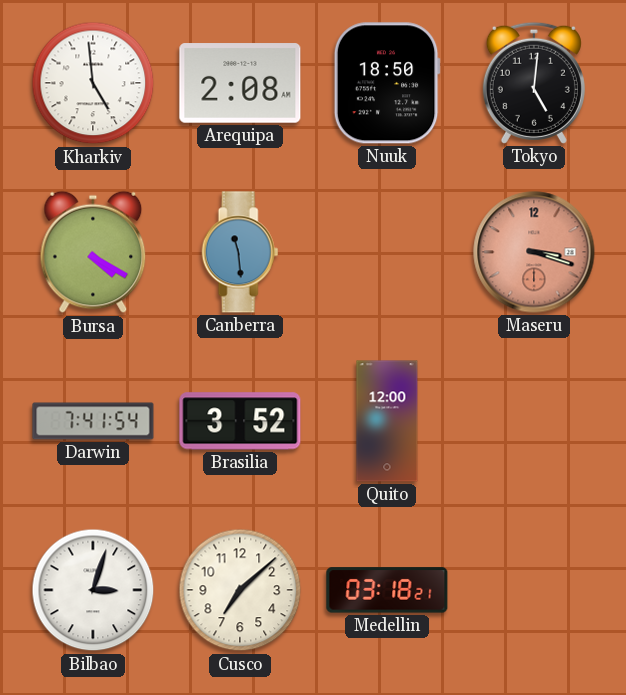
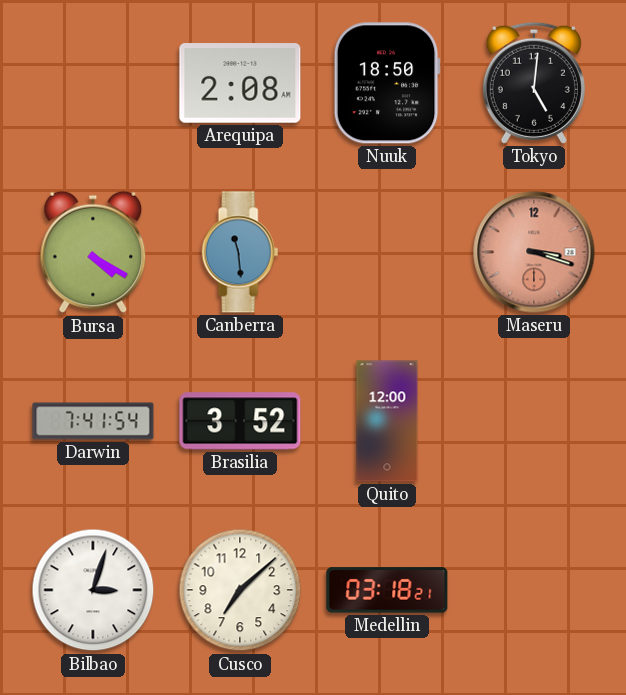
Kharkiv: 4:59 -> none
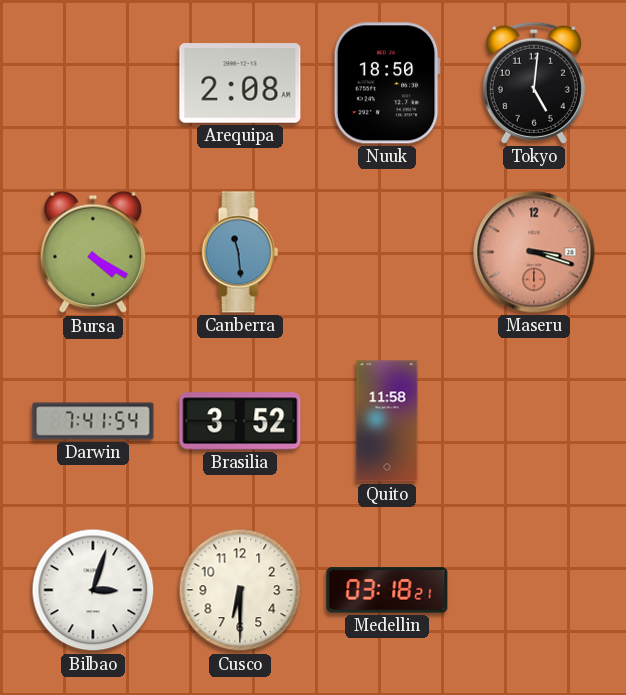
Quito: 12:00 -> 11:58
Cusco: 7:08 -> 6:30
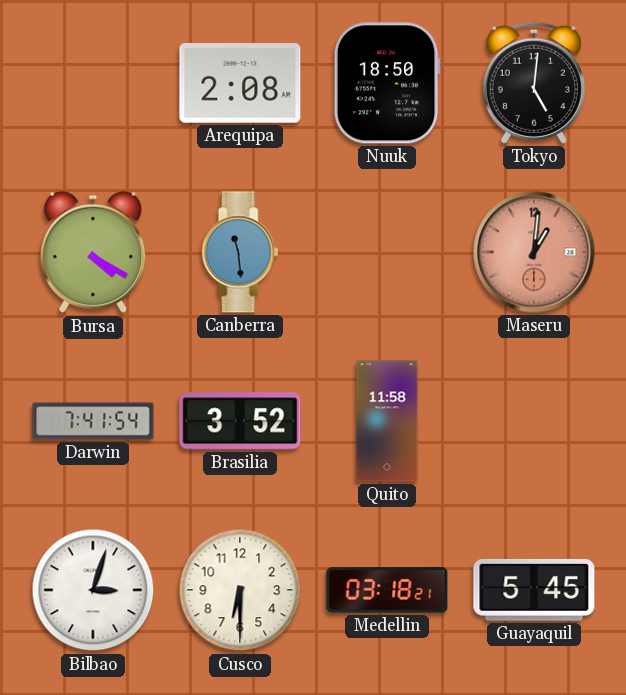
Maseru: 3:18 -> 1:01
Guayaquil: none -> 5:45
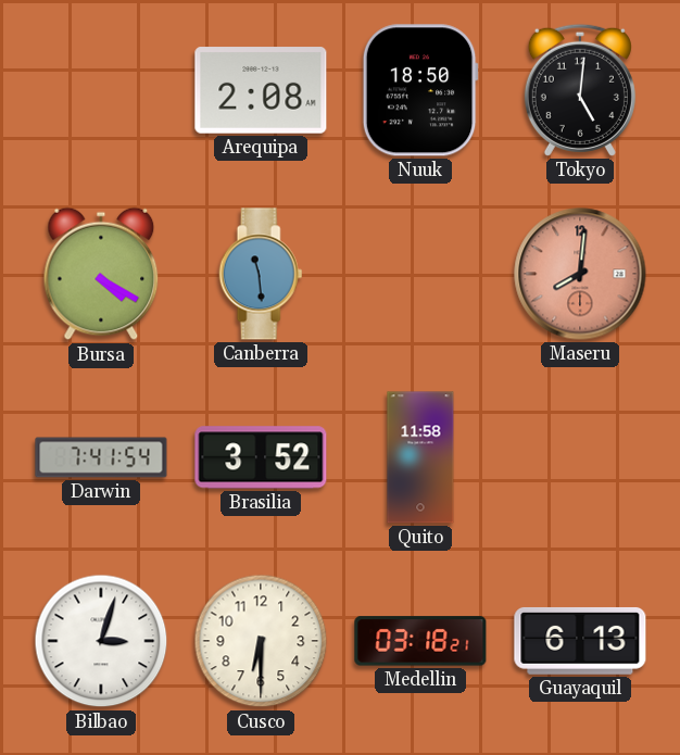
Maseru: 1:01 -> 8:01
Guayaquil: 5:45 -> 6:13
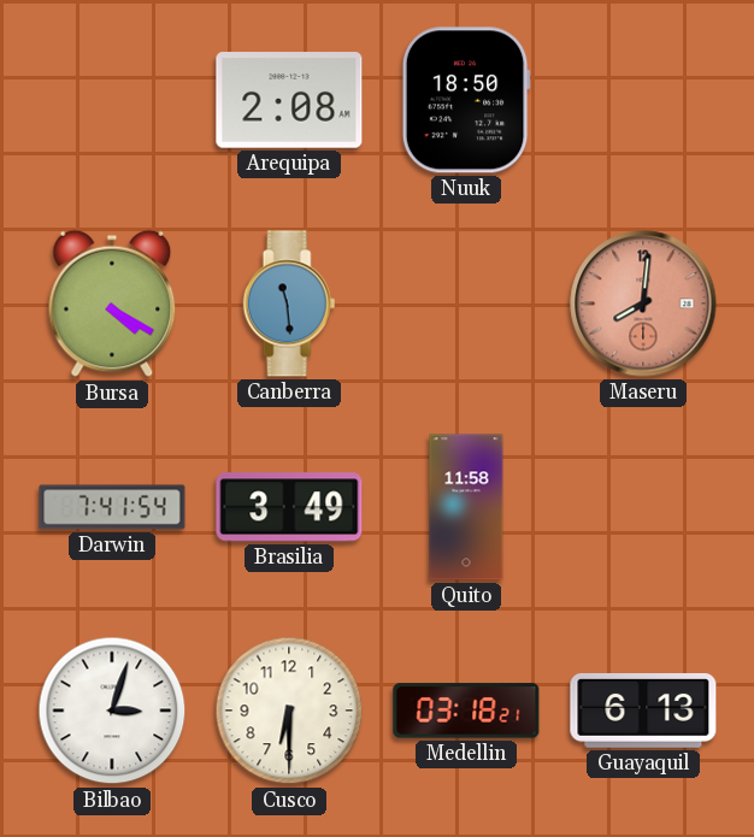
Tokyo: 5:01 -> none
Brasilia: 3:52 -> 3:49
